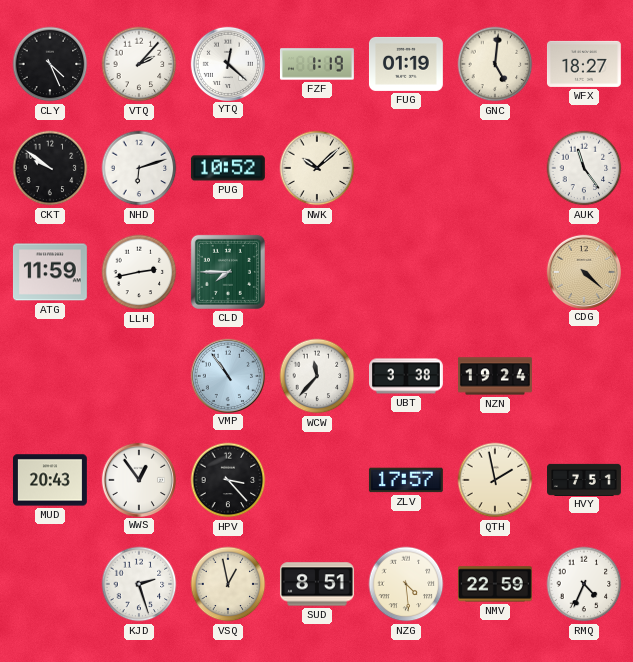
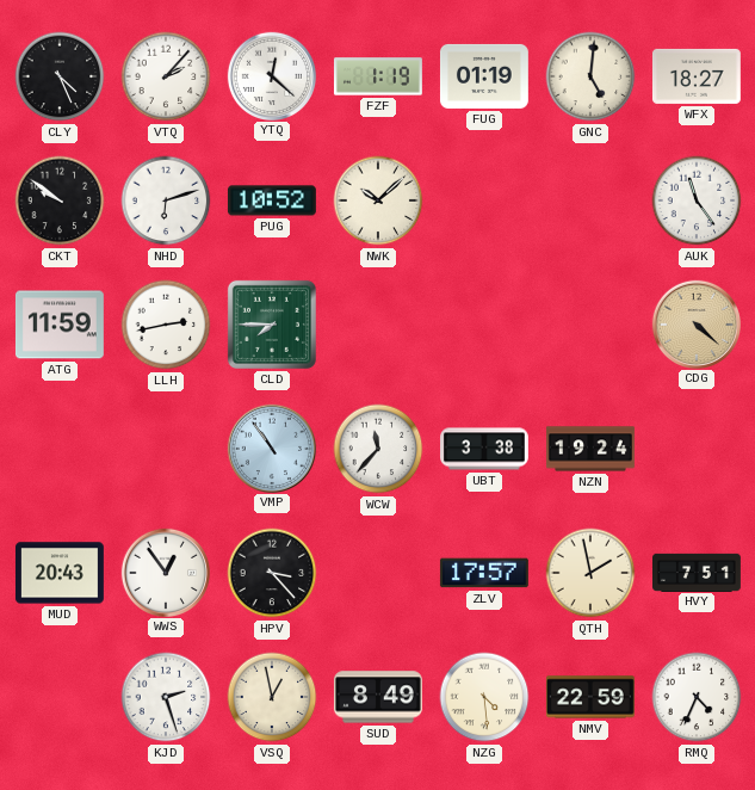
SUD: 8:51 -> 8:49
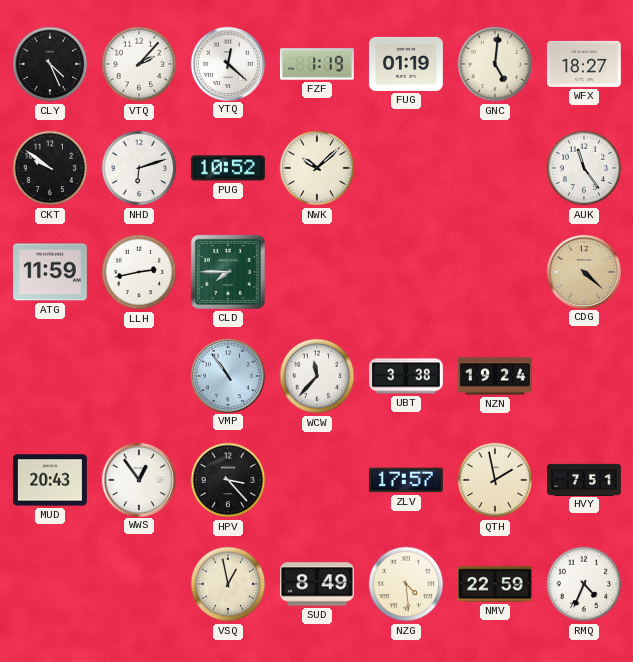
KJD: 2:27 -> none
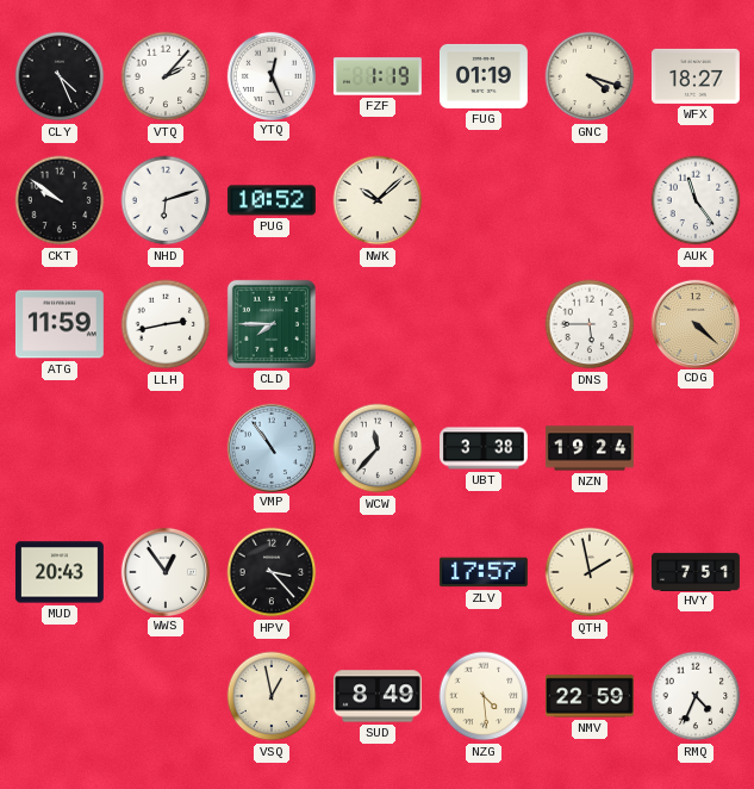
YTQ: 12:22 -> 12:26
GNC: 5:01 -> 4:18
DNS: none -> 5:45
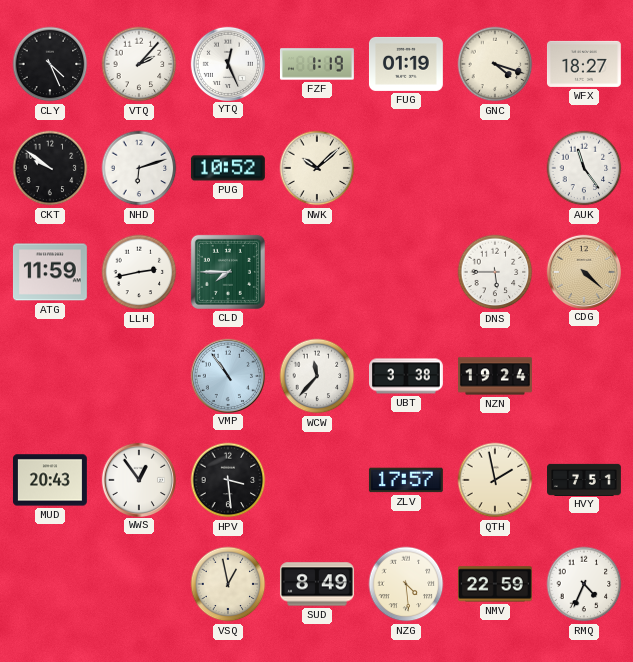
HPV: 3:23 -> 3:29
